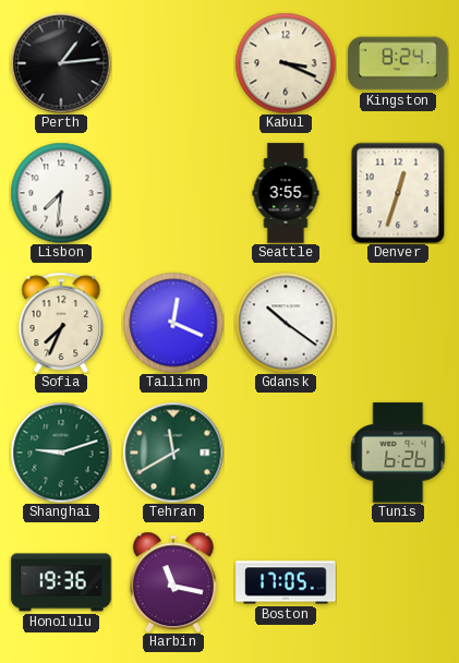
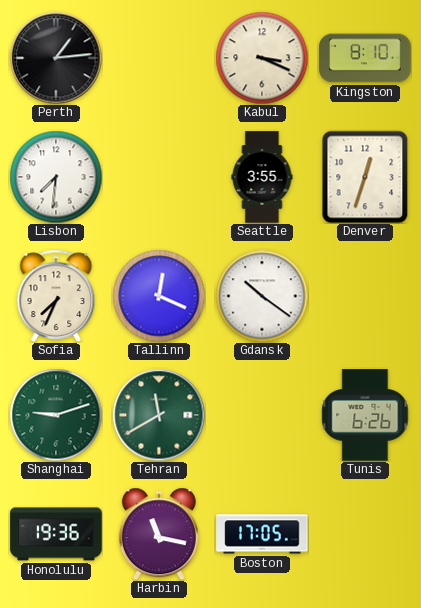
Kingston: 8:24 -> 8:10
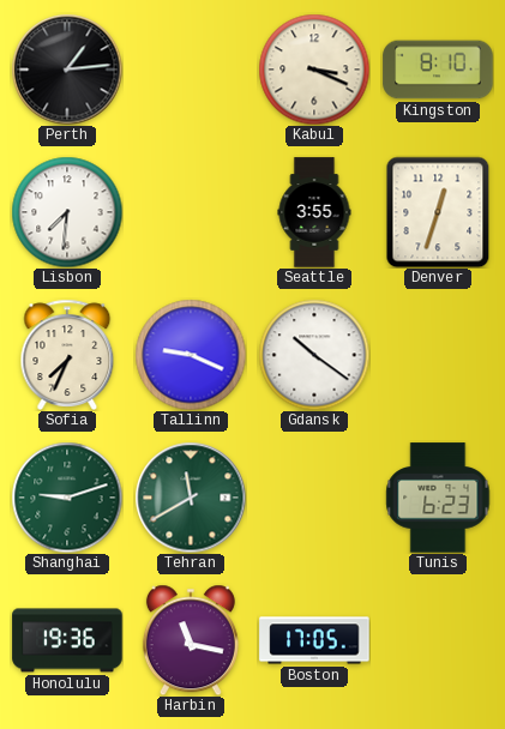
Tallinn: 12:19 -> 9:19
Tunis: 6:26 -> 6:23
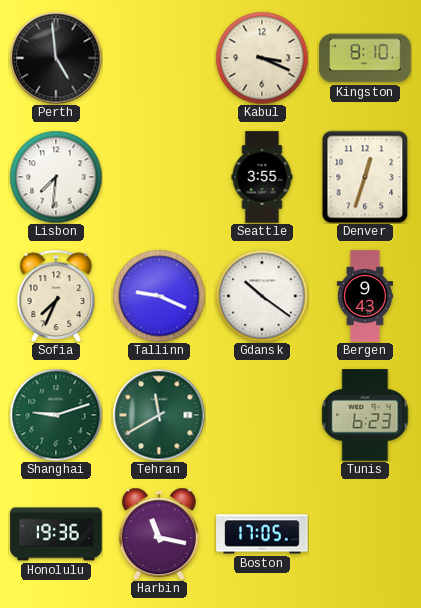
Perth: 1:14 -> 4:59
Bergen: none -> 9:43
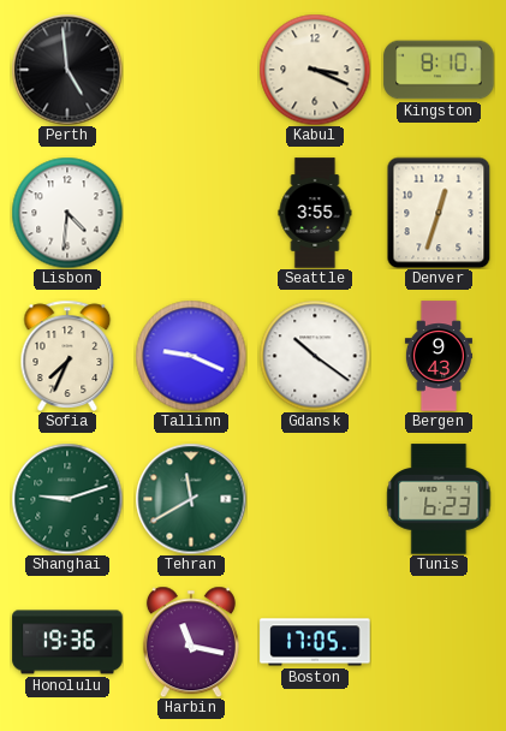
Lisbon: 7:31 -> 4:31
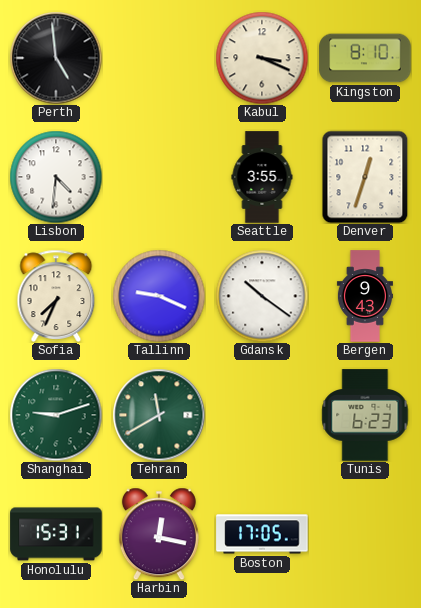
Honolulu: 19:36 -> 15:31
Harbin: 11:17 -> 12:17
